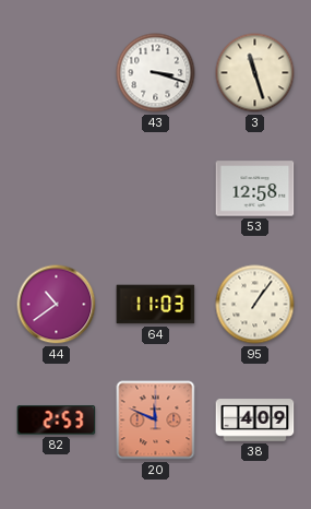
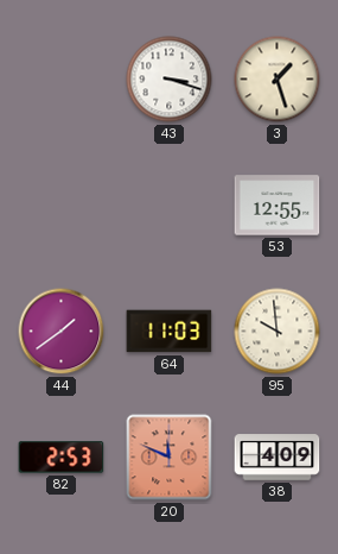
3: 11:27 -> 1:27
53: 12:58 -> 12:55
44: 10:39 -> 1:39
95: 1:06 -> 9:59
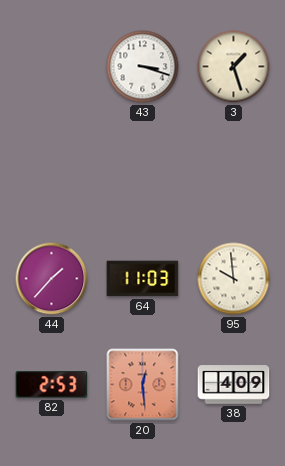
53: 12:55 -> none
44: 1:39 -> 1:37
20: 11:49 -> 12:29
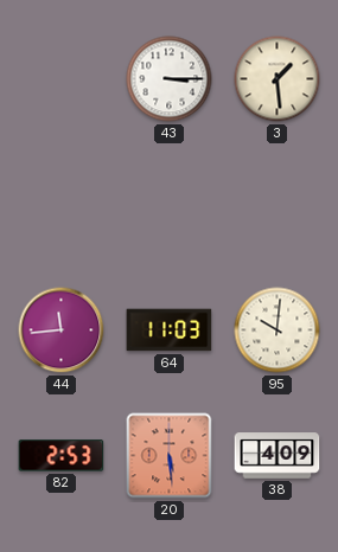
43: 3:18 -> 3:15
3: 1:27 -> 1:29
44: 1:37 -> 11:44
95: 9:59 -> 10:01
20: 12:29 -> 5:29
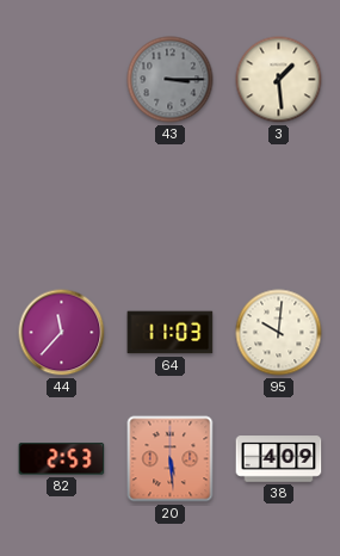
43 dial: white -> grey
44: 11:44 -> 11:37
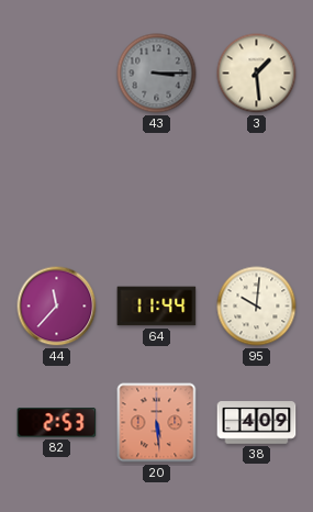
64: 11:03 -> 11:44
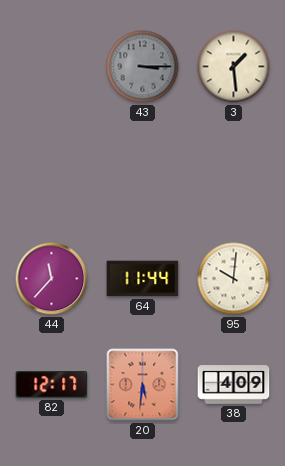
82: 2:53 -> 12:17
20: 5:29 -> 5:31
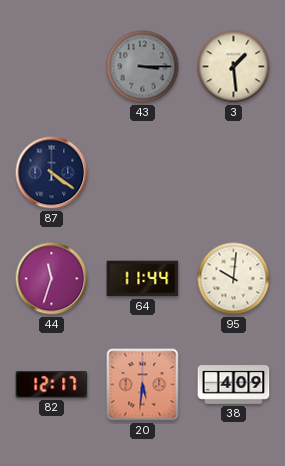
87: none -> 4:21
44: 11:37 -> 11:33
